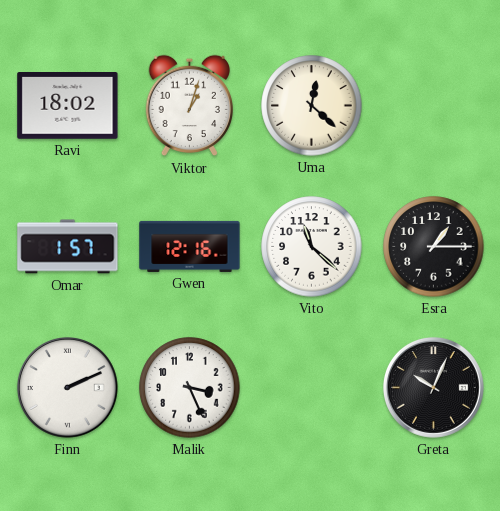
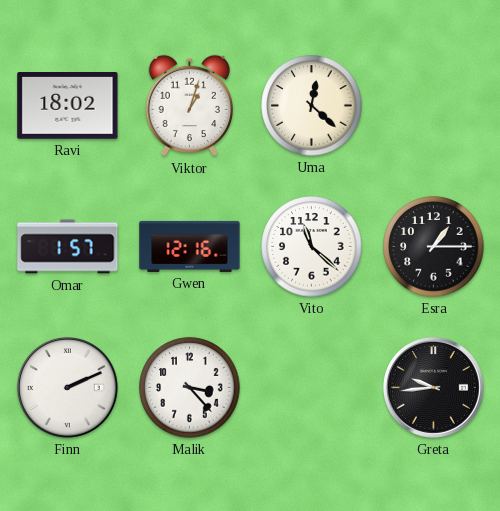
Malik: 3:26 -> 3:23
Greta: 10:04 -> 9:44
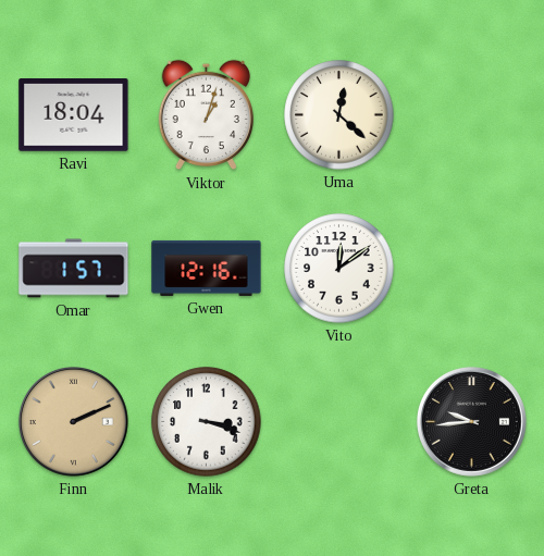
Ravi: 18:02 -> 18:04
Vito: 11:22 -> 12:09
Esra: 1:15 -> none
Finn dial: white -> champagne
Malik: 3:23 -> 3:18
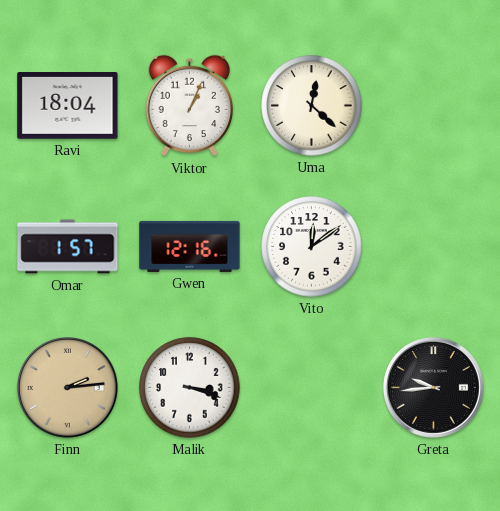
Viktor: 1:03 -> 1:04
Finn: 2:11 -> 2:14
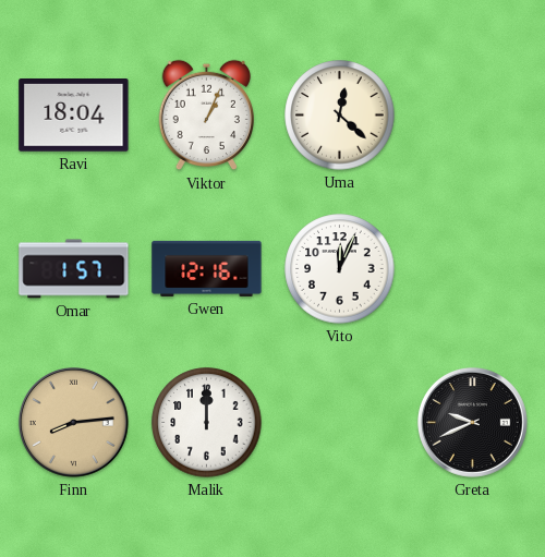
Vito: 12:09 -> 12:04
Finn: 2:14 -> 8:14
Malik: 3:18 -> 12:00
Greta: 9:44 -> 9:41
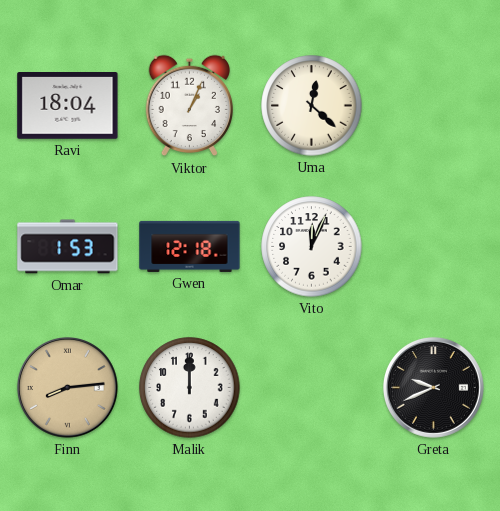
Omar: 1:57 -> 1:53
Gwen: 12:16 -> 12:18
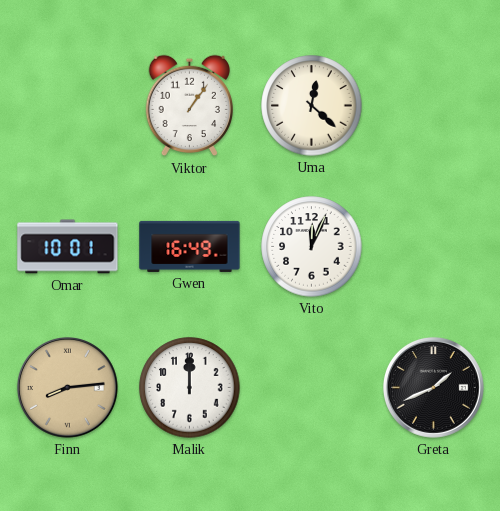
Ravi: 18:04 -> none
Viktor: 1:04 -> 1:06
Omar: 1:53 -> 10:01
Gwen: 12:18 -> 16:49
Greta: 9:41 -> 1:41
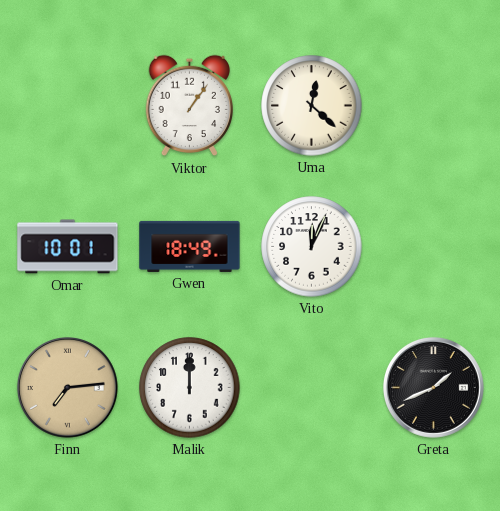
Gwen: 16:49 -> 18:49
Finn: 8:14 -> 7:14
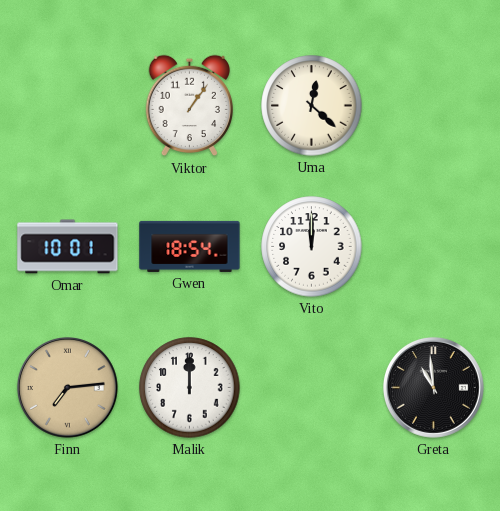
Gwen: 18:49 -> 18:54
Vito: 12:04 -> 12:00
Greta: 1:41 -> 10:59
